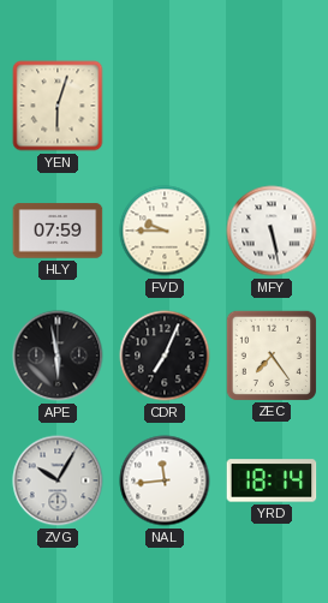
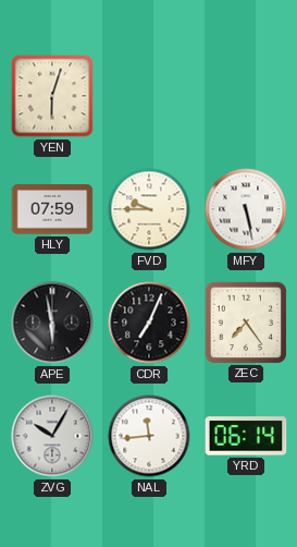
YRD: 18:14 -> 06:14
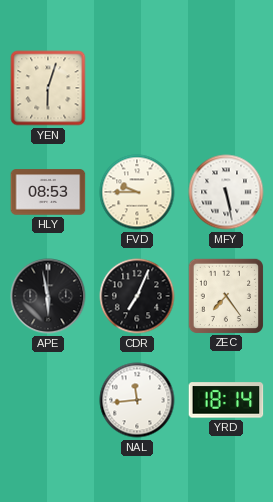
HLY: 07:59 -> 08:53
ZVG: 10:05 -> none
YRD: 06:14 -> 18:14
